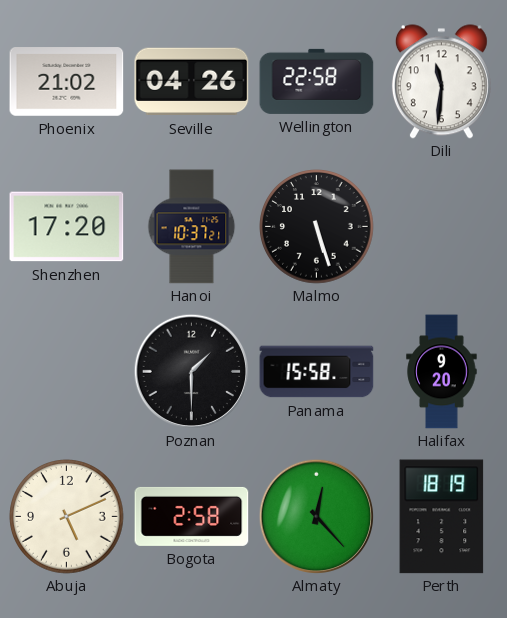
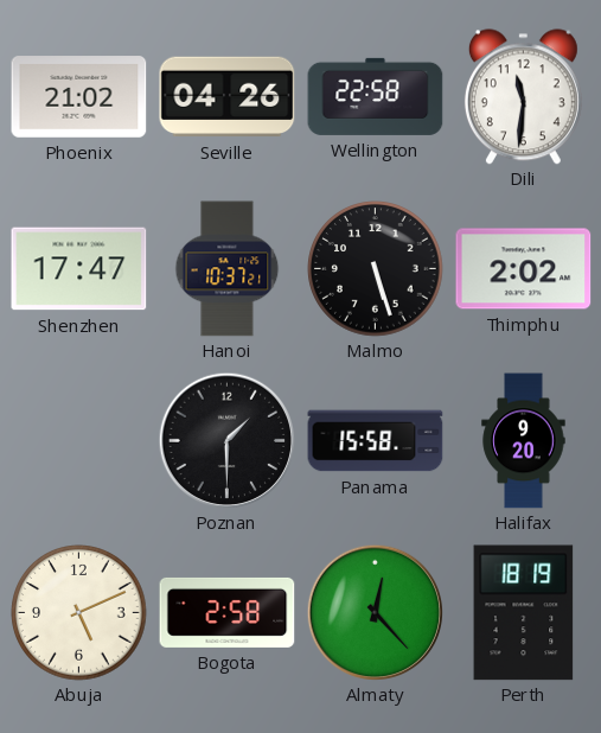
Shenzhen: 17:20 -> 17:47
Thimphu: none -> 2:02
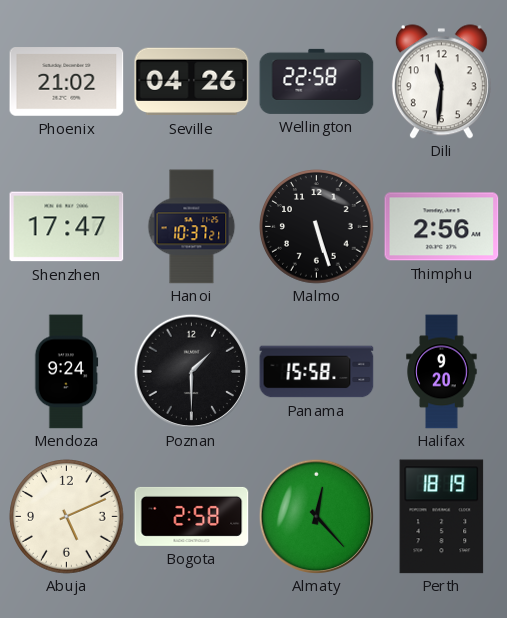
Thimphu: 2:02 -> 2:56
Mendoza: none -> 9:24
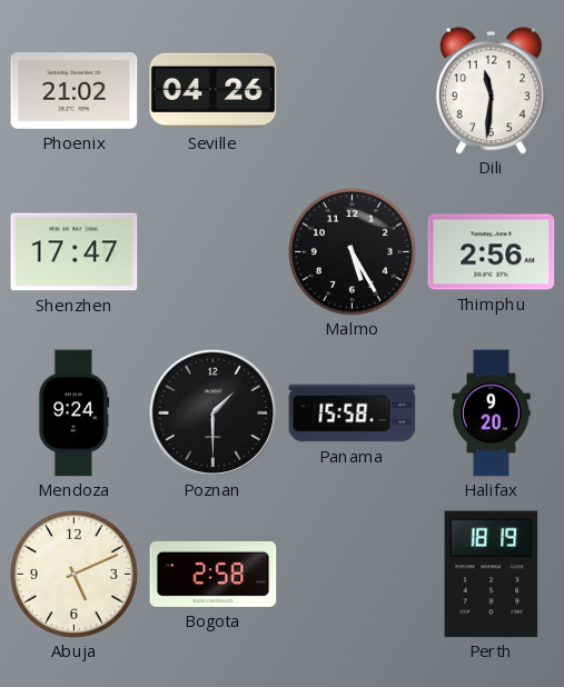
Wellington: 22:58 -> none
Hanoi: 10:37 -> none
Malmo: 5:27 -> 5:25
Almaty: 12:23 -> none
